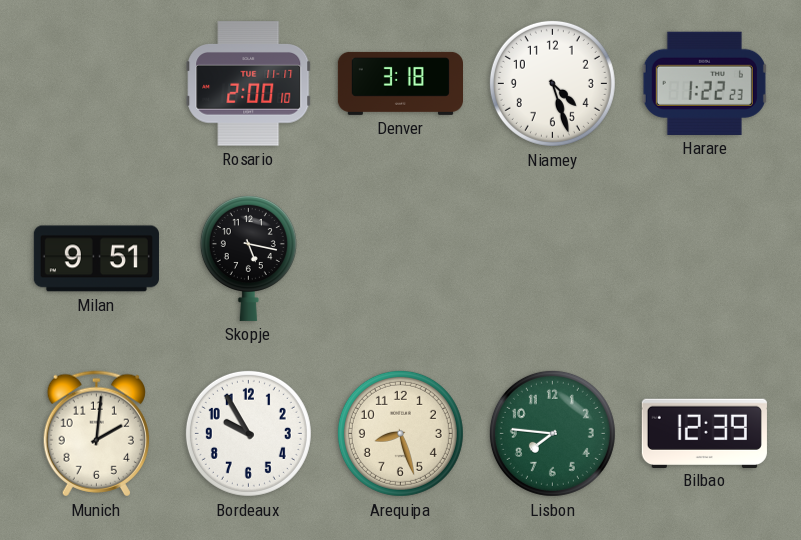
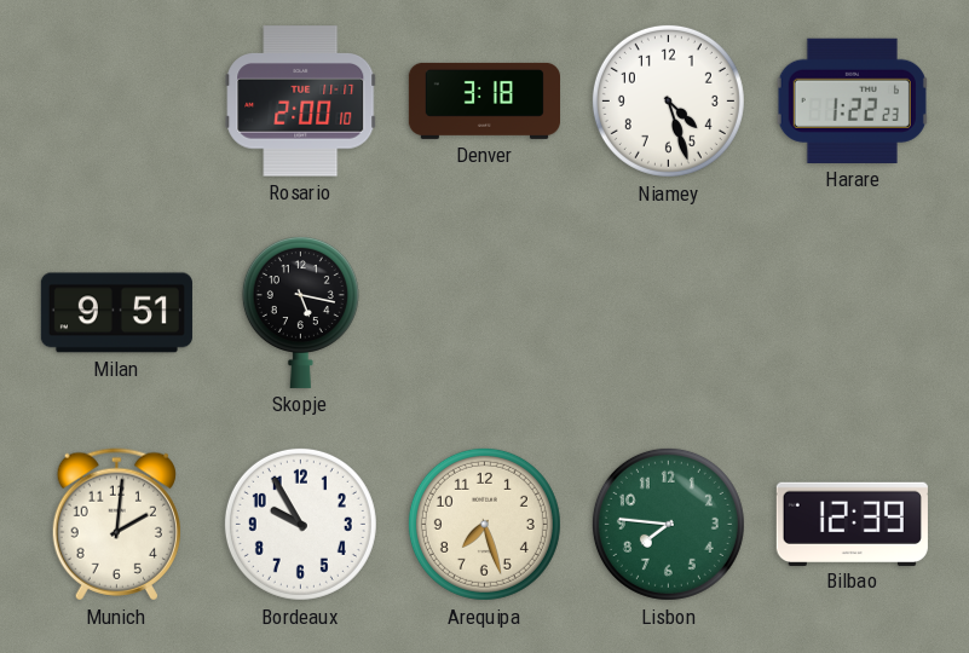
Arequipa: 8:27 -> 7:27
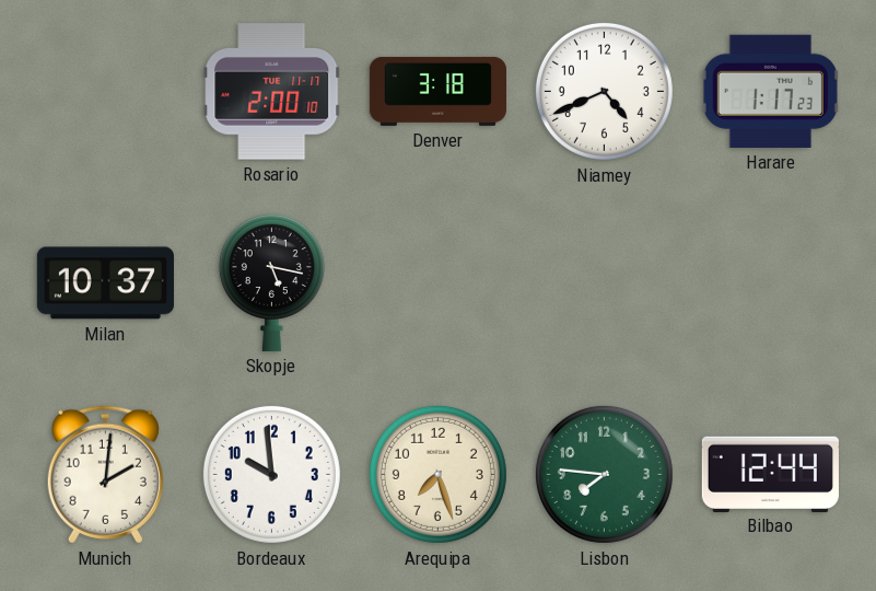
Niamey: 4:27 -> 4:41
Harare: 1:22 -> 1:17
Milan: 9:51 -> 10:37
Bordeaux: 9:55 -> 9:59
Bilbao: 12:39 -> 12:44
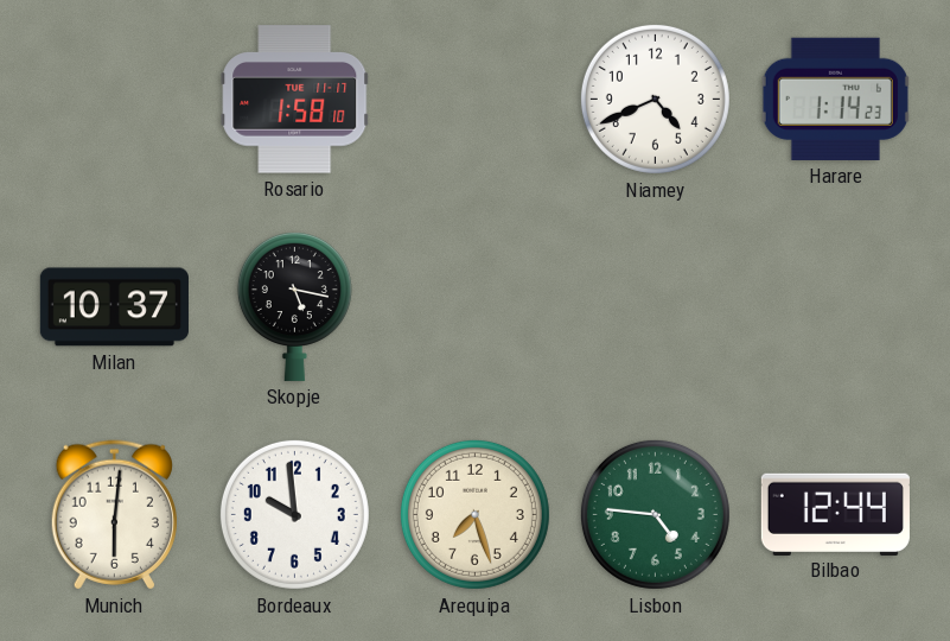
Rosario: 2:00 -> 1:58
Denver: 3:18 -> none
Harare: 1:17 -> 1:14
Munich: 2:01 -> 6:01
Lisbon: 7:46 -> 4:46
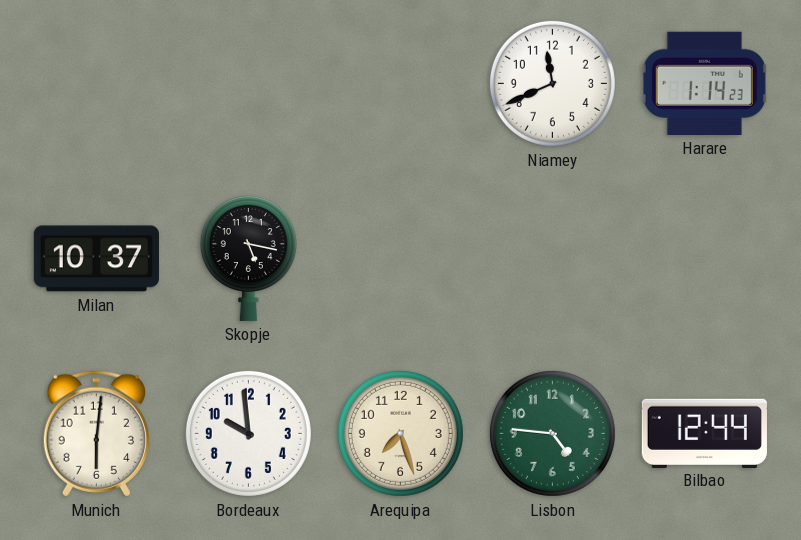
Rosario: 1:58 -> none
Niamey: 4:41 -> 11:41
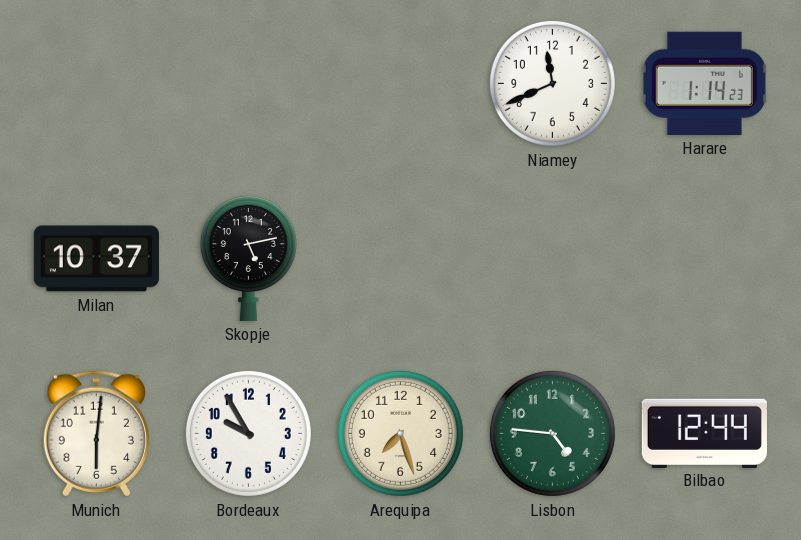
Skopje: 5:17 -> 5:13
Bordeaux: 9:59 -> 9:55
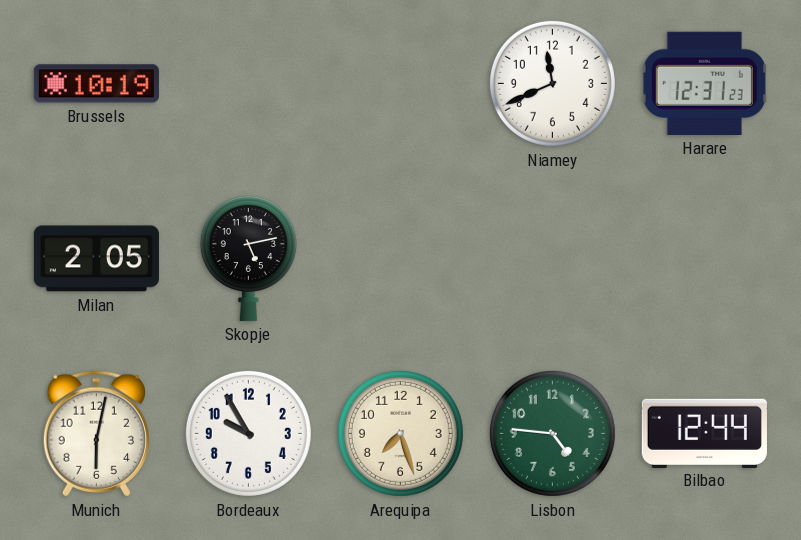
Brussels: none -> 10:19
Harare: 1:14 -> 12:31
Milan: 10:37 -> 2:05
Munich: 6:01 -> 6:02
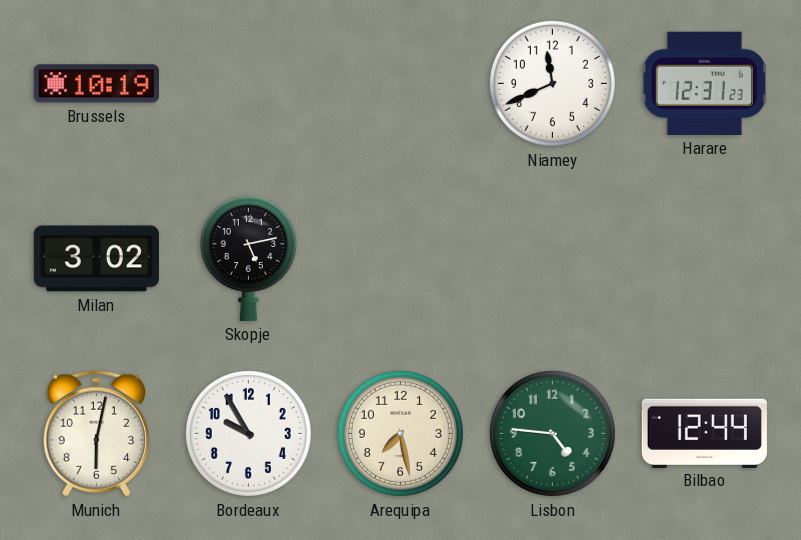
Milan: 2:05 -> 3:02
Arequipa: 7:27 -> 7:28
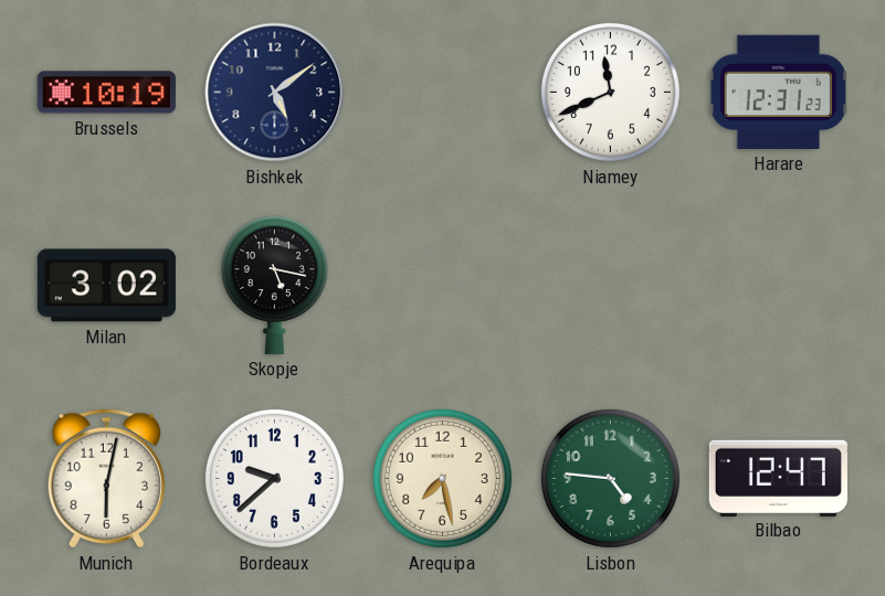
Bishkek: none -> 5:09
Skopje: 5:13 -> 5:17
Bordeaux: 9:55 -> 9:38
Bilbao: 12:44 -> 12:47
